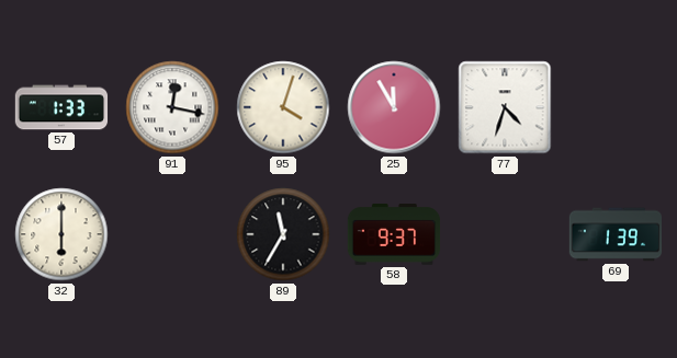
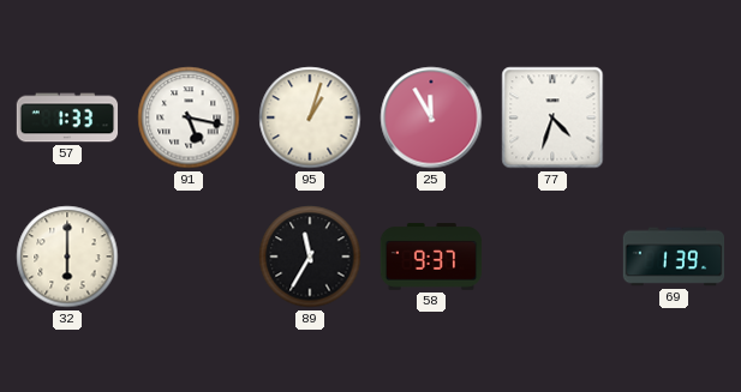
91: 12:17 -> 5:17
95: 4:03 -> 1:03
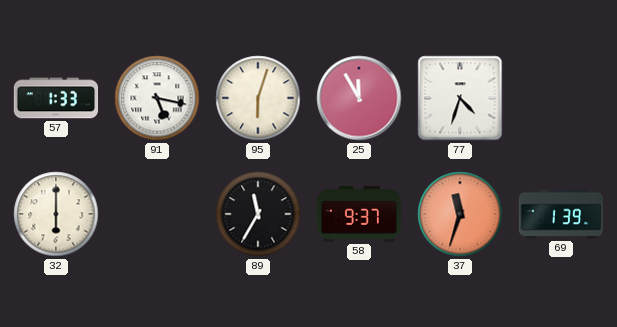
95: 1:03 -> 6:03
37: none -> 11:33
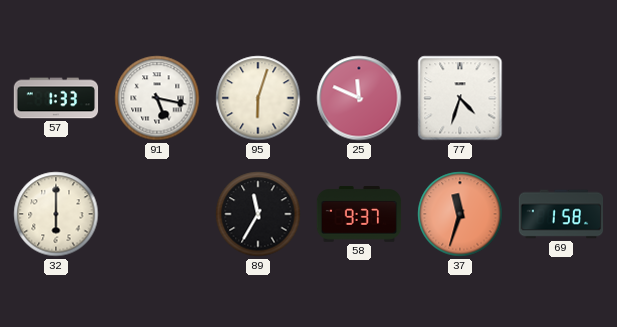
25: 11:55 -> 11:49
69: 1:39 -> 1:58
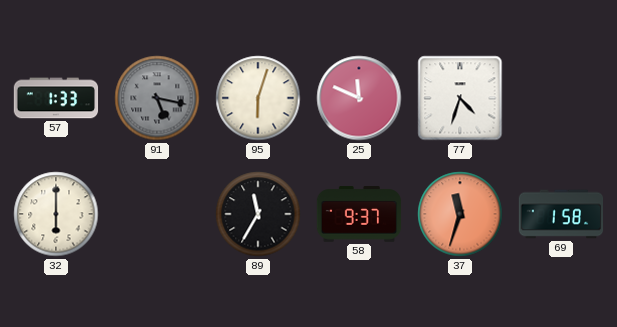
91 dial: white -> grey
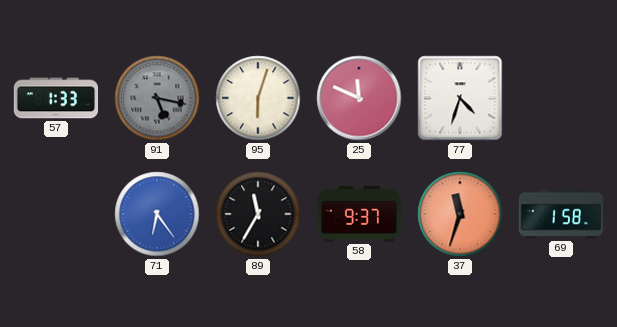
32: 6:00 -> none
71: none -> 6:24
